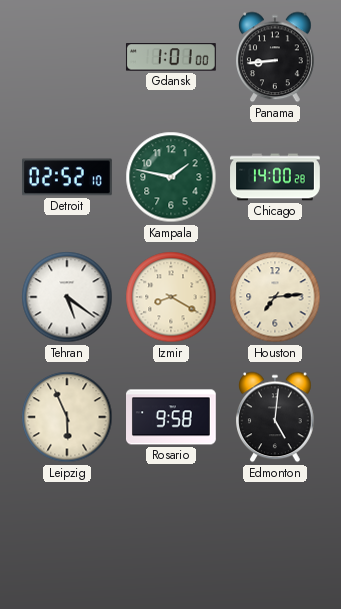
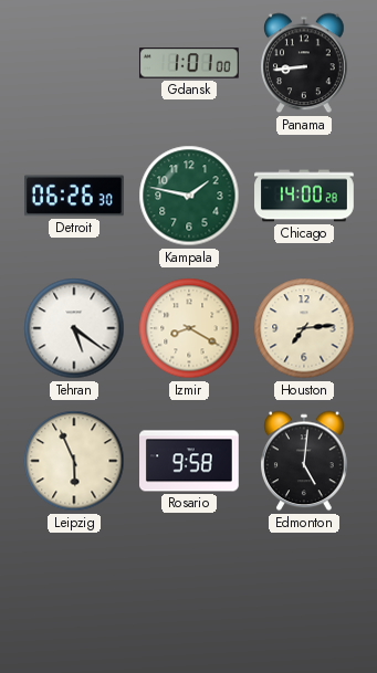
Detroit: 02:52 -> 06:26
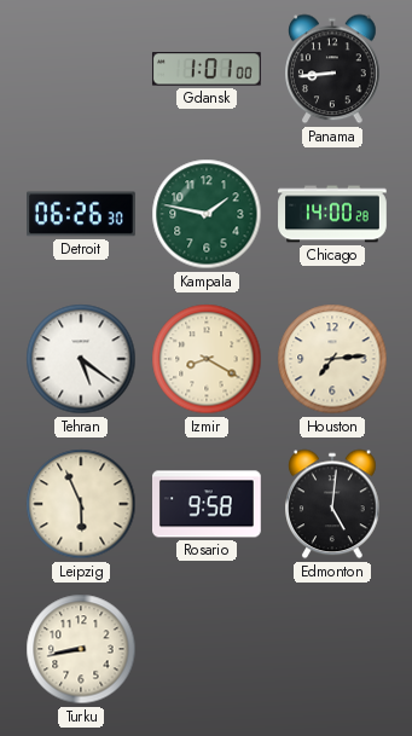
Turku: none -> 8:43
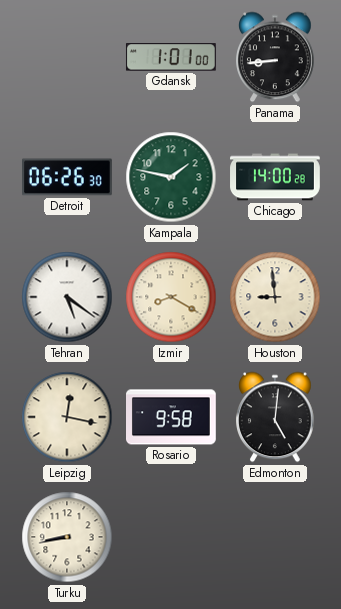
Houston: 7:14 -> 8:59
Leipzig: 5:56 -> 12:17
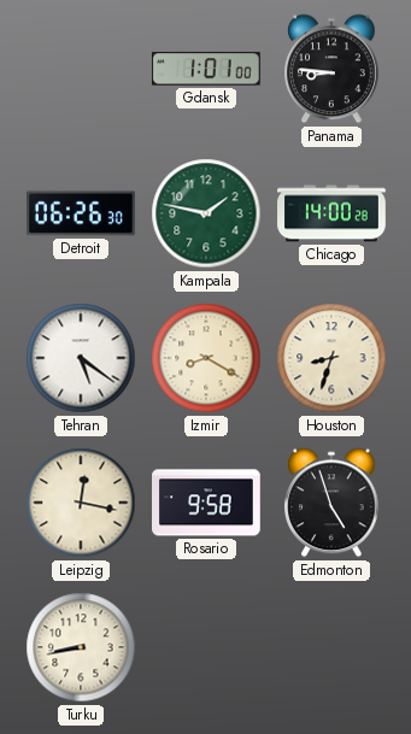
Panama: 8:44 -> 8:46
Houston: 8:59 -> 8:33
Edmonton: 5:01 -> 4:57
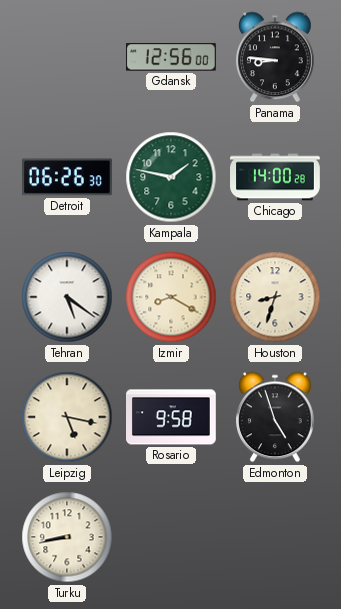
Gdansk: 1:01 -> 12:56
Leipzig: 12:17 -> 5:17
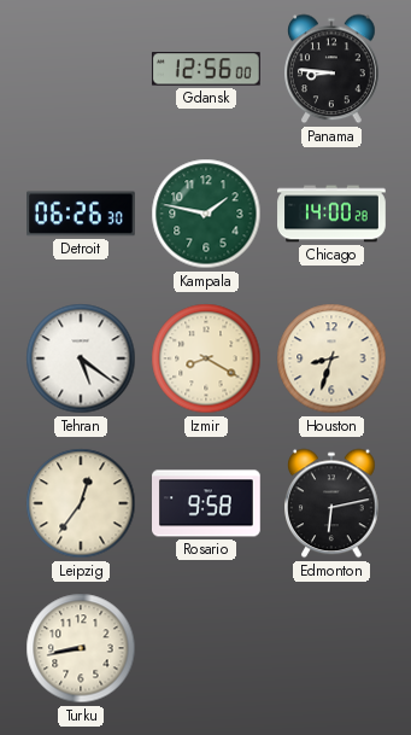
Leipzig: 5:17 -> 12:36
Edmonton: 4:57 -> 6:13
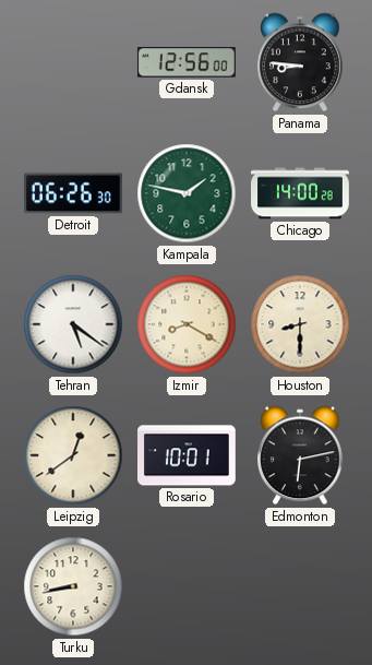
Houston: 8:33 -> 8:30
Leipzig: 12:36 -> 12:39
Rosario: 9:58 -> 10:01
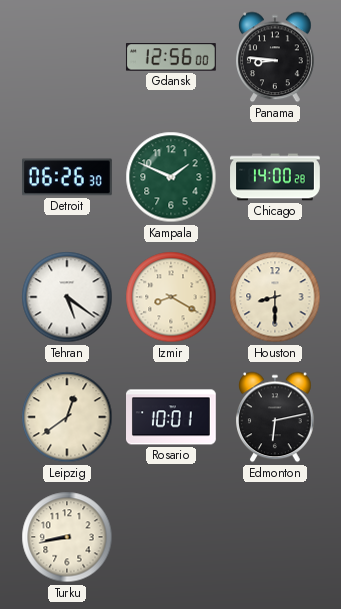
Kampala: 1:47 -> 1:49
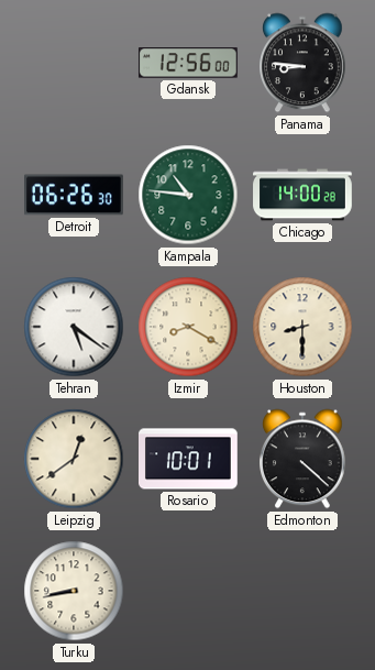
Kampala: 1:49 -> 10:46
Edmonton: 6:13 -> 4:22
